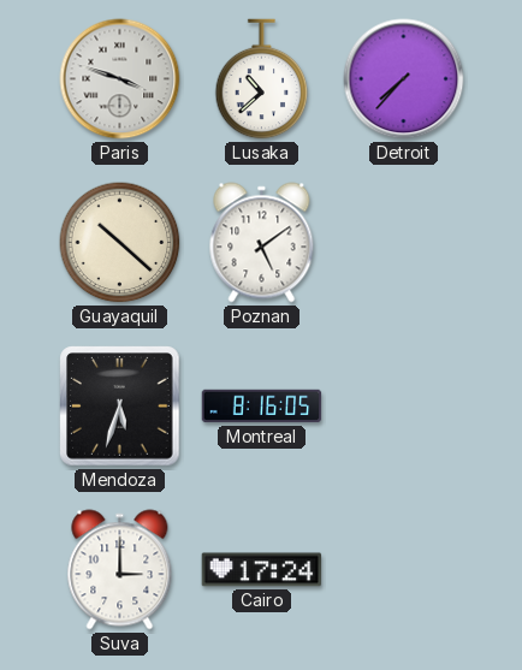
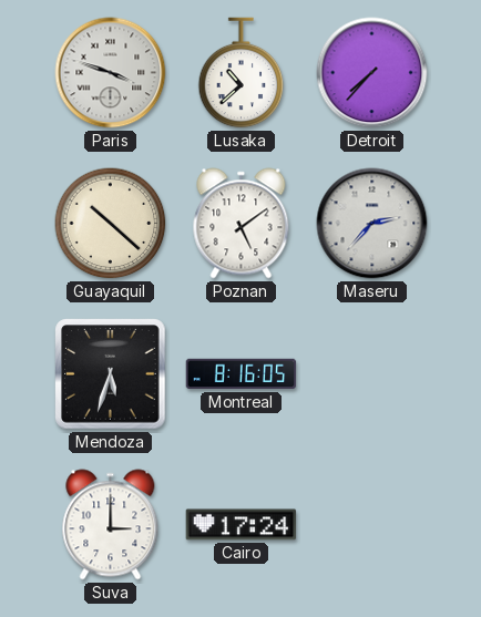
Maseru: none -> 2:37
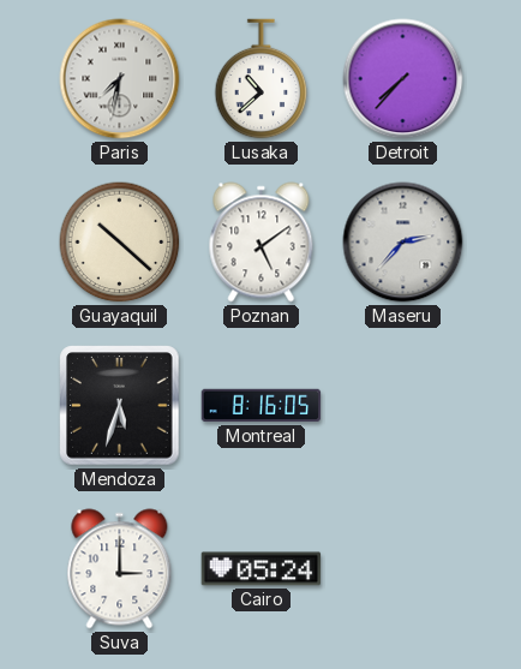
Paris: 3:48 -> 7:32
Cairo: 17:24 -> 05:24
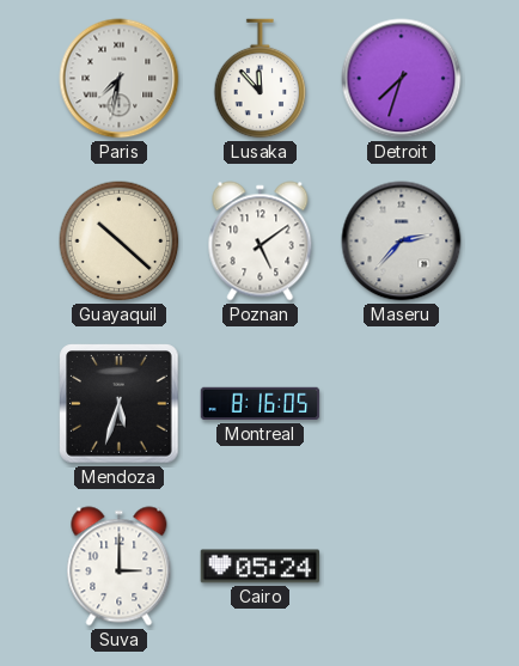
Lusaka: 10:38 -> 11:53
Detroit: 7:37 -> 7:33
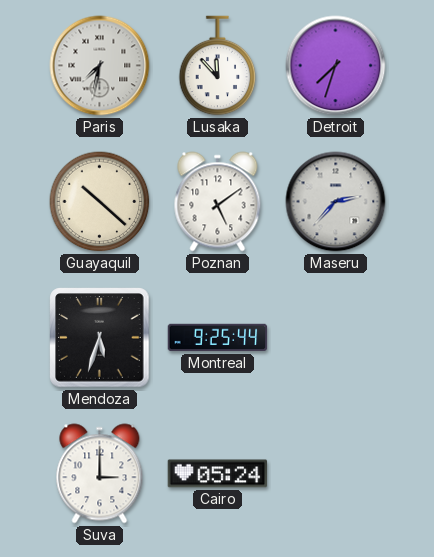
Montreal: 8:16 -> 9:25
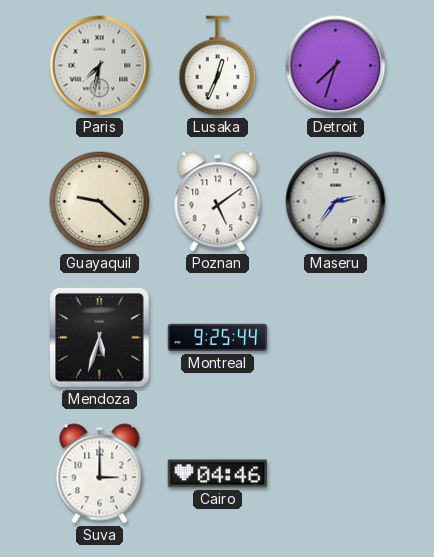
Lusaka: 11:53 -> 12:34
Guayaquil: 10:22 -> 9:22
Maseru: 2:37 -> 2:36
Cairo: 05:24 -> 04:46
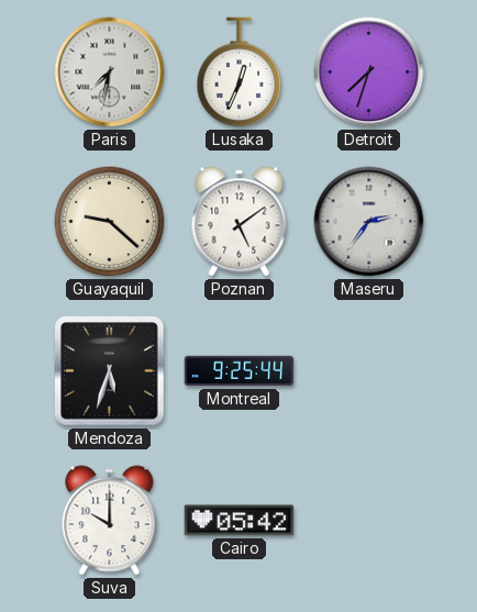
Suva: 3:00 -> 10:00
Cairo: 04:46 -> 05:42
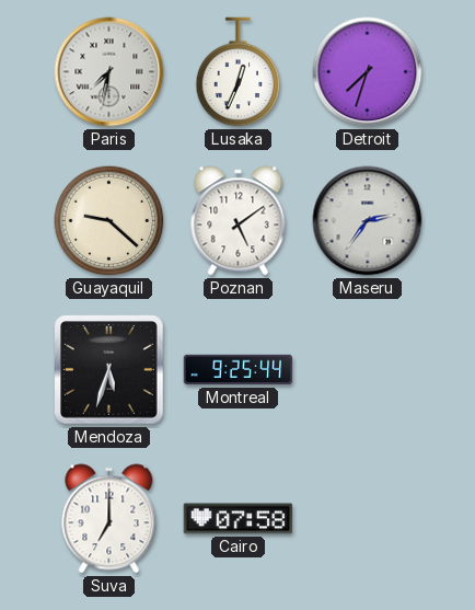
Suva: 10:00 -> 7:00
Cairo: 05:42 -> 07:58
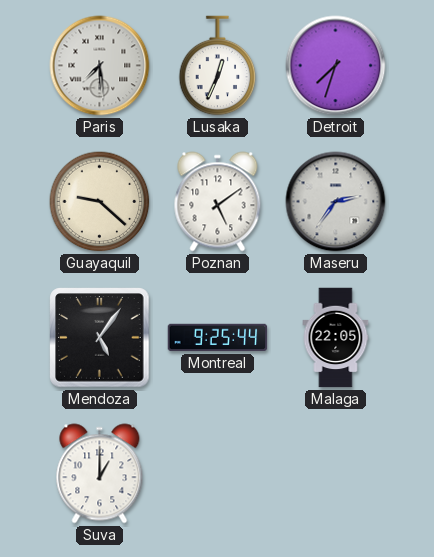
Paris: 7:32 -> 7:29
Mendoza: 5:33 -> 5:06
Malaga: none -> 22:05
Suva: 7:00 -> 1:00
Cairo: 07:58 -> none
